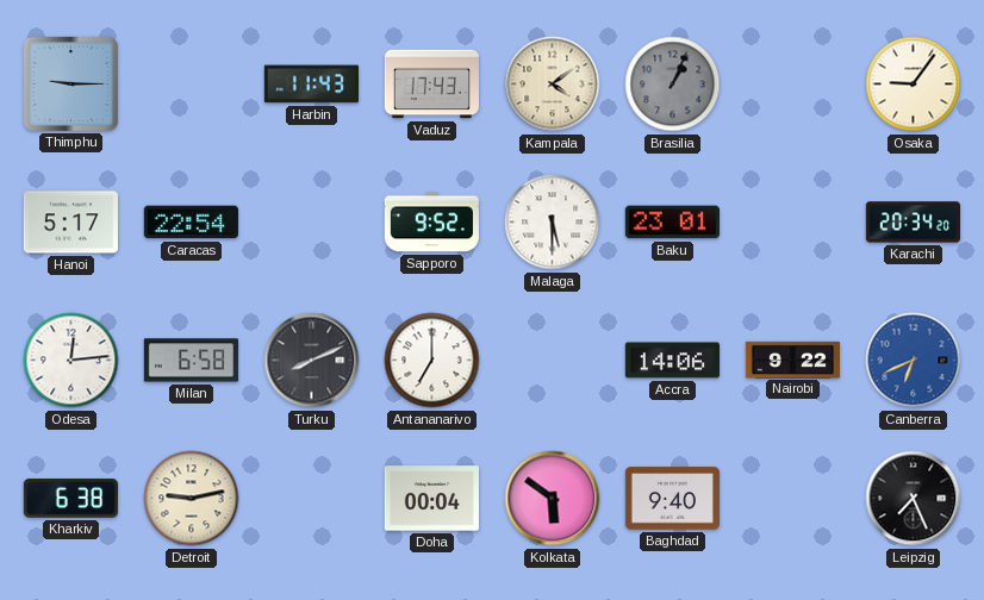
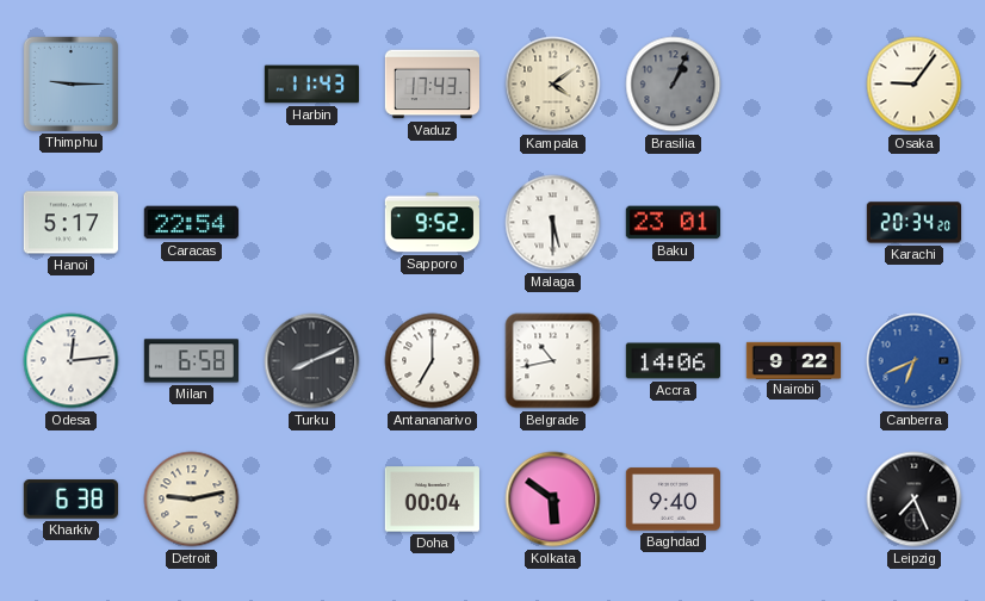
Belgrade: none -> 10:43
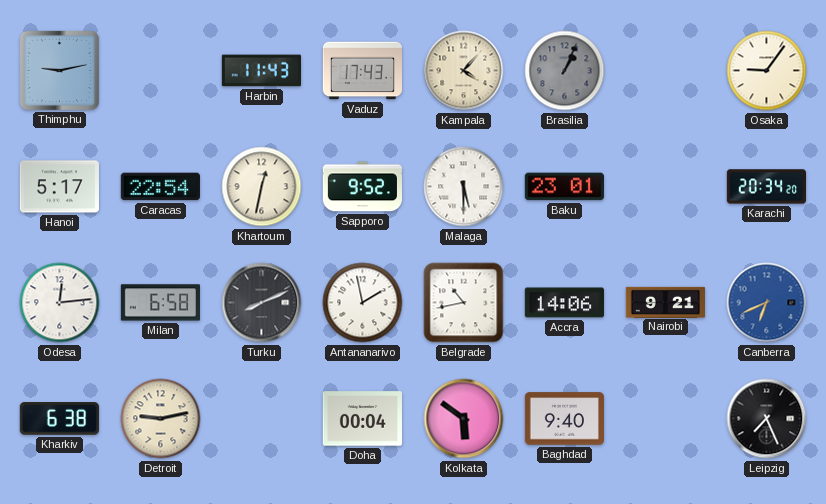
Thimphu: 9:15 -> 9:13
Kampala: 4:09 -> 4:07
Khartoum: none -> 12:32
Antananarivo: 7:00 -> 1:58
Nairobi: 9:22 -> 9:21
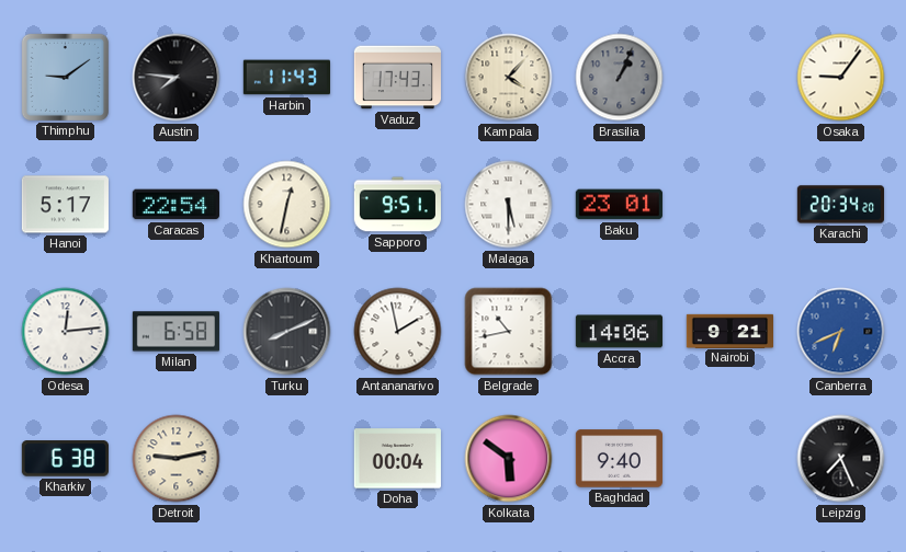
Thimphu: 9:13 -> 9:09
Austin: none -> 7:46
Sapporo: 9:52 -> 9:51
